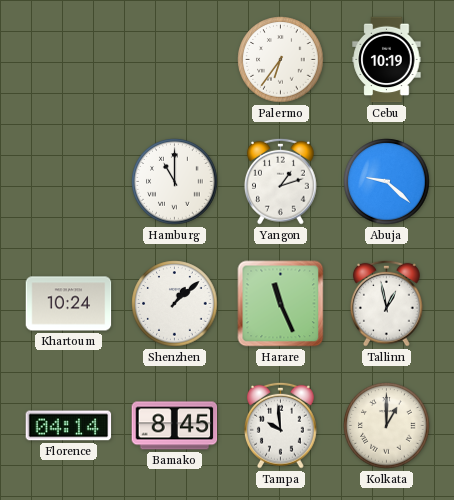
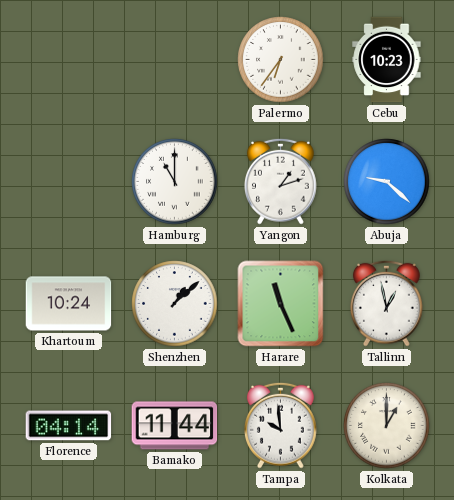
Cebu: 10:19 -> 10:23
Bamako: 8:45 -> 11:44
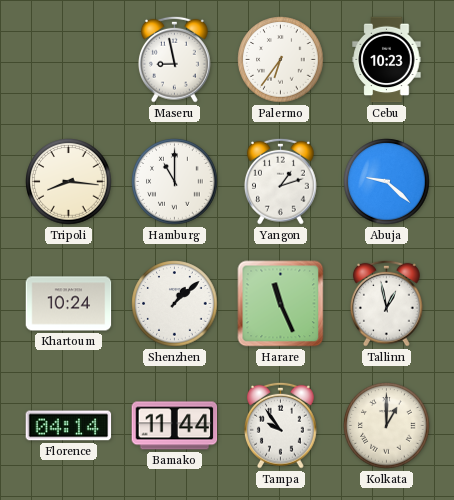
Maseru: none -> 8:58
Tripoli: none -> 8:16
Tampa: 9:59 -> 9:54
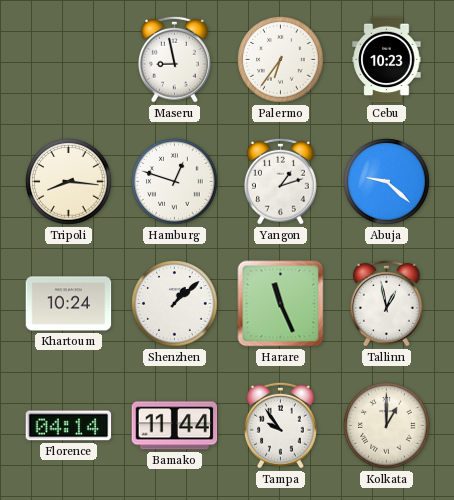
Hamburg: 11:00 -> 12:48
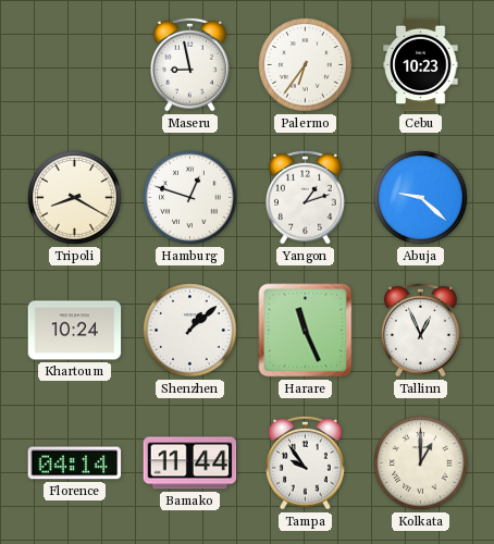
Tripoli: 8:16 -> 8:20
Tallinn: 12:58 -> 12:56
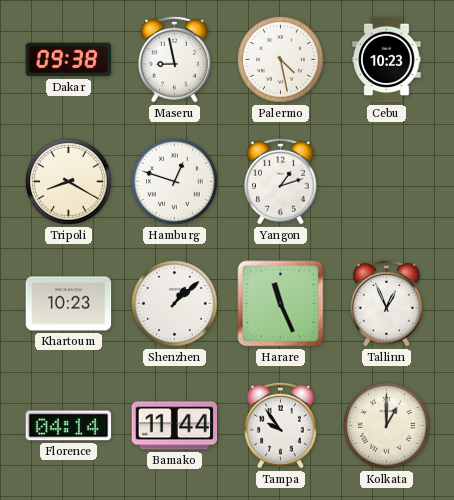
Dakar: none -> 09:38
Palermo: 6:36 -> 4:28
Abuja: 9:22 -> none
Khartoum: 10:24 -> 10:23
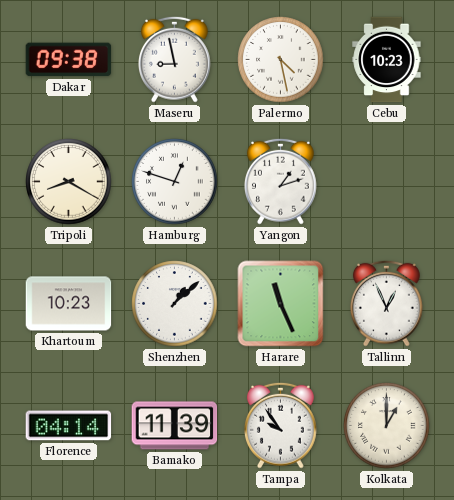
Bamako: 11:44 -> 11:39
